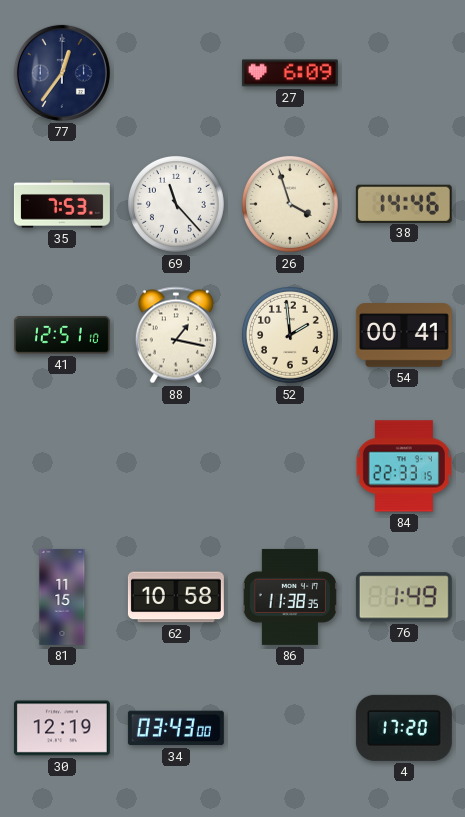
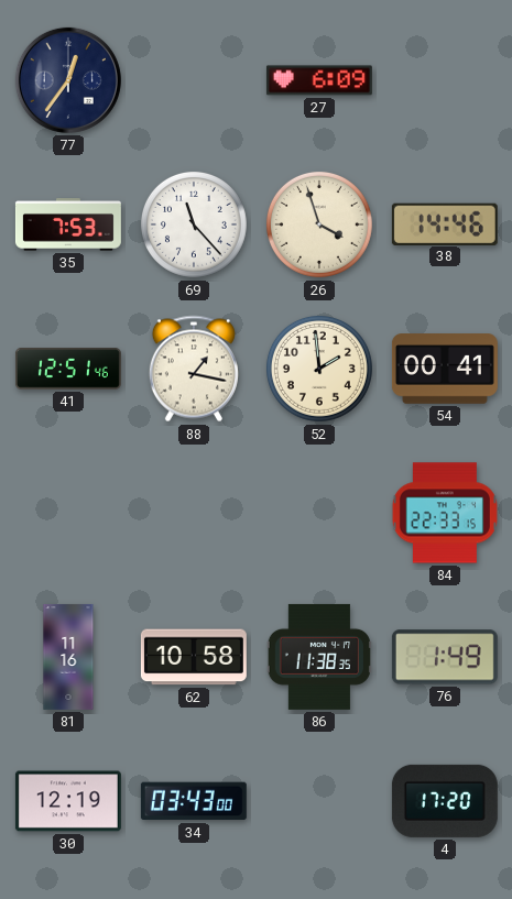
41: 12:51:10 -> 12:51:46
81: 11:15 -> 11:16
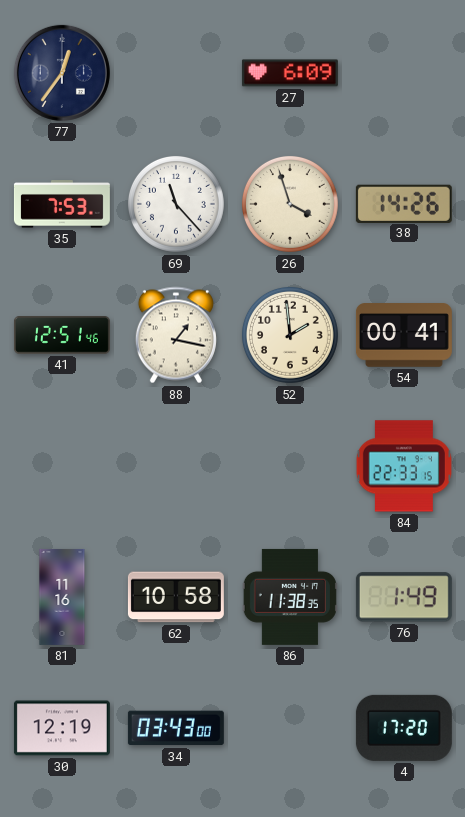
38: 14:46 -> 14:26
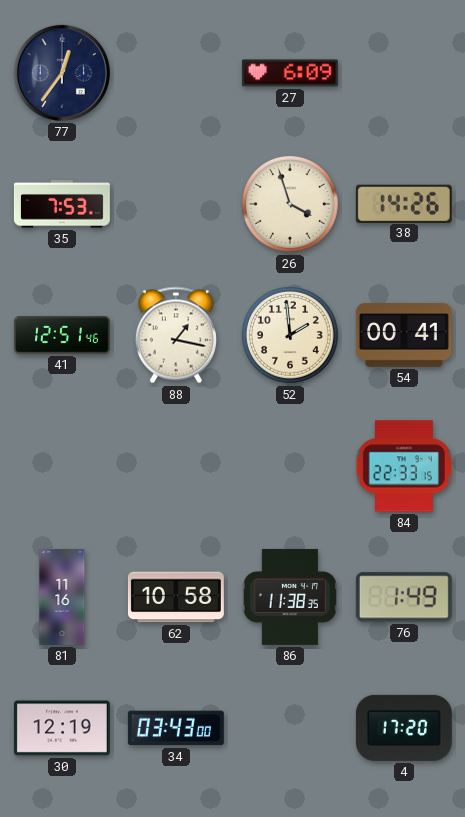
69: 11:23 -> none
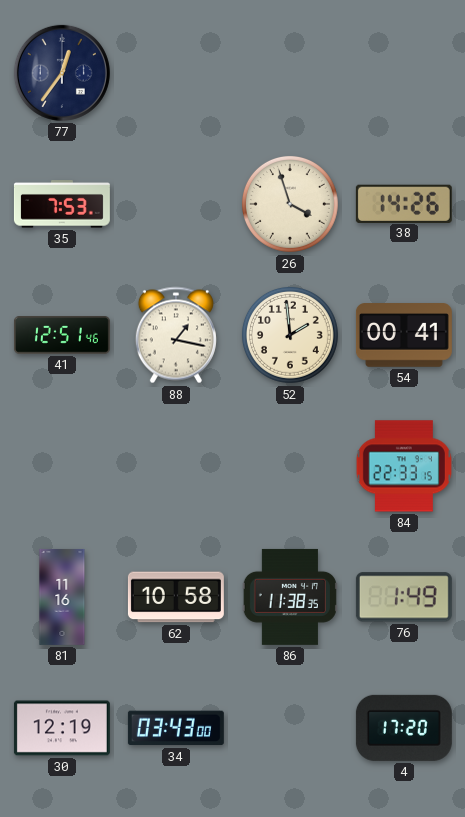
27: 6:09 -> none
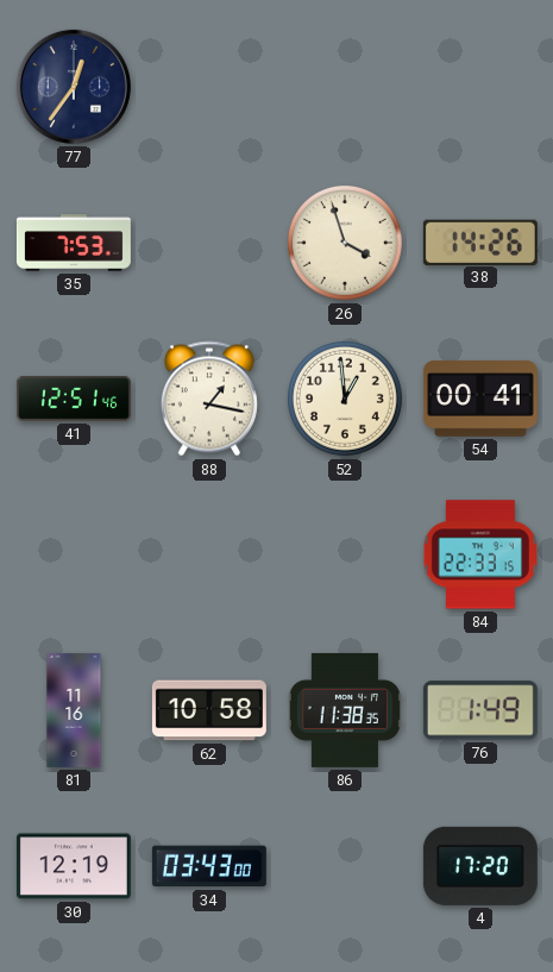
52: 1:59 -> 12:59
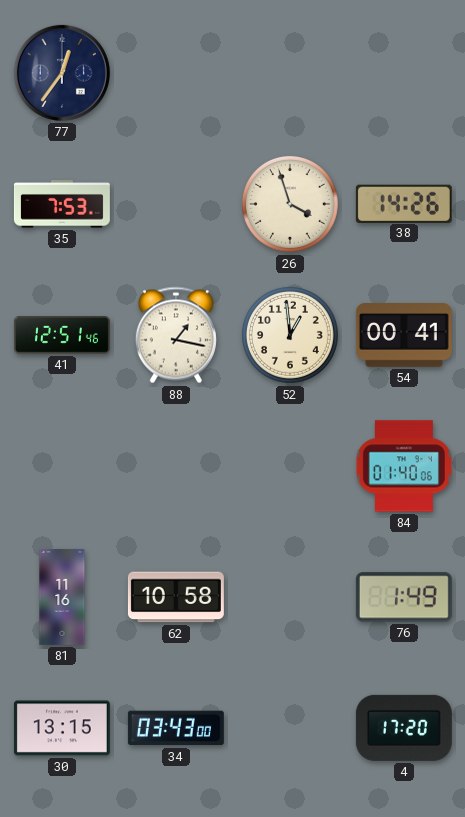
84: 22:33 -> 01:40
86: 11:38 -> none
30: 12:19 -> 13:15
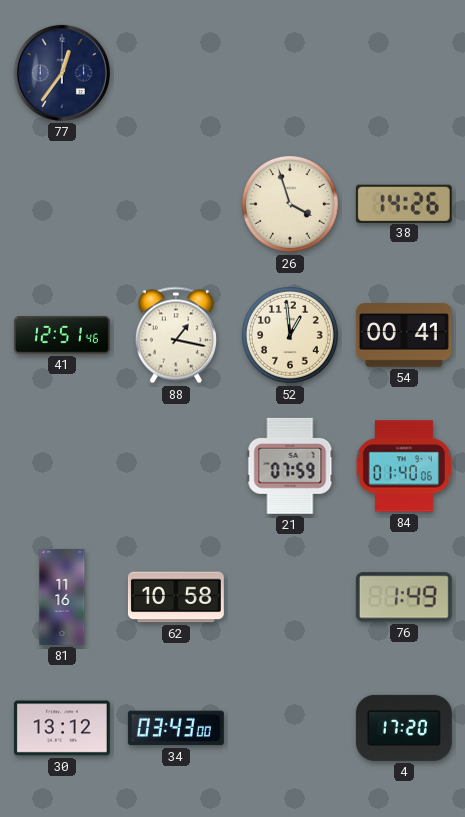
35: 7:53 -> none
21: none -> 07:59
30: 13:15 -> 13:12
